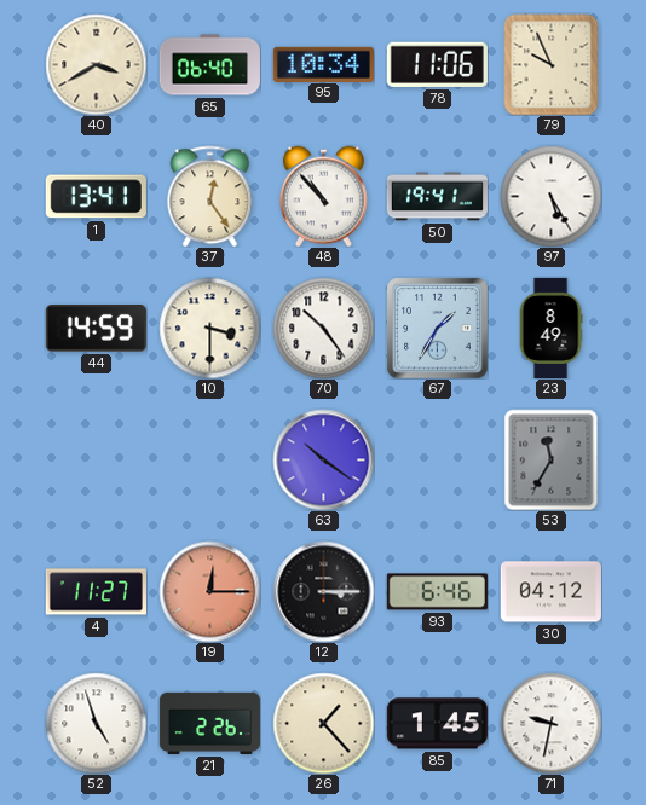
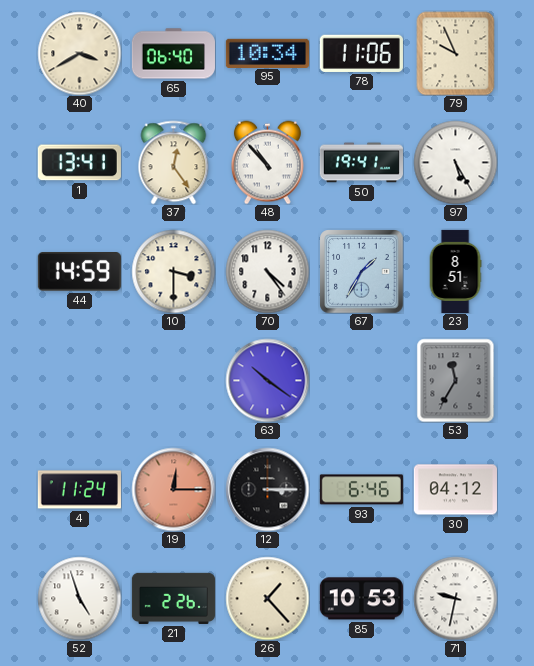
70: 10:24 -> 4:24
23: 8:49 -> 8:51
4: 11:27 -> 11:24
85: 1:45 -> 10:53
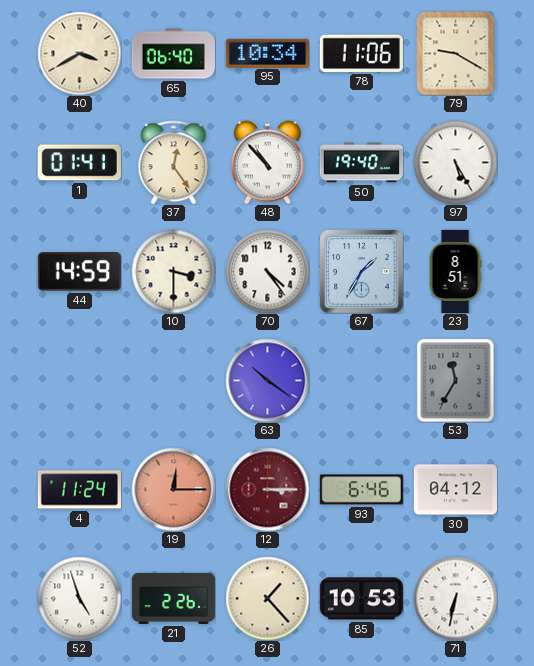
79: 9:56 -> 9:20
1: 13:41 -> 01:41
50: 19:41 -> 19:40
12 dial: black -> burgundy
71: 9:32 -> 6:32
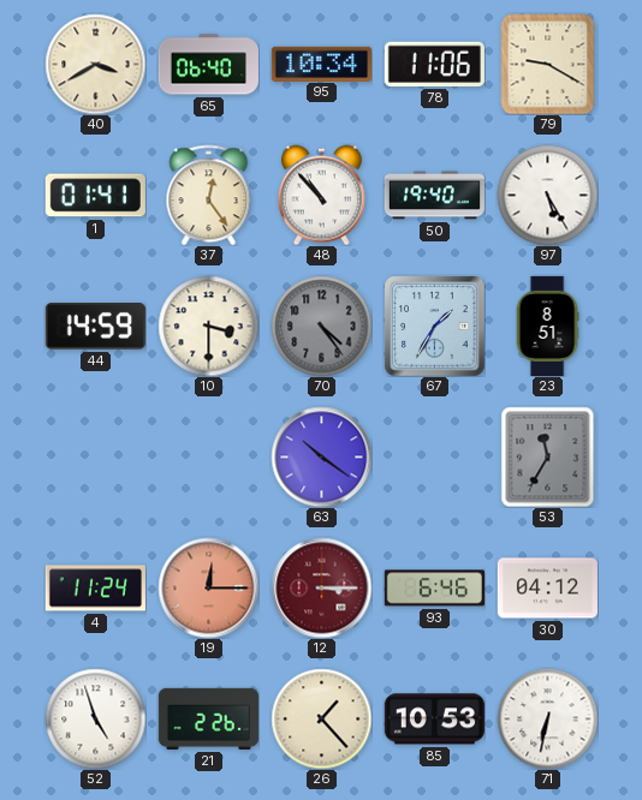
70 dial: white -> grey
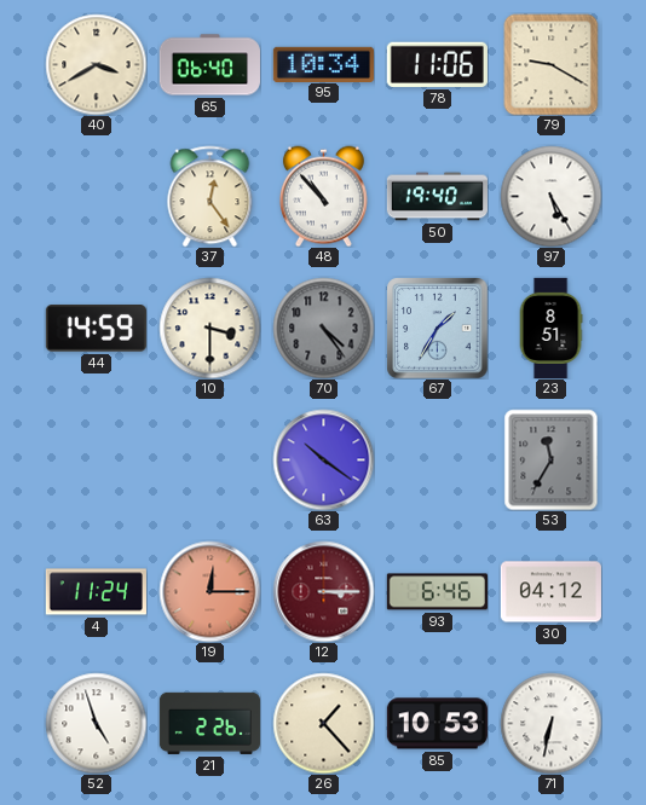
1: 01:41 -> none
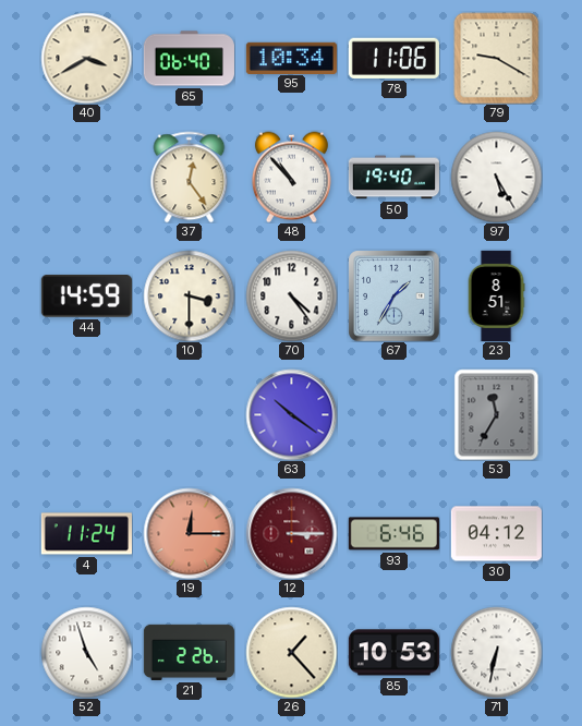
70 dial: grey -> white
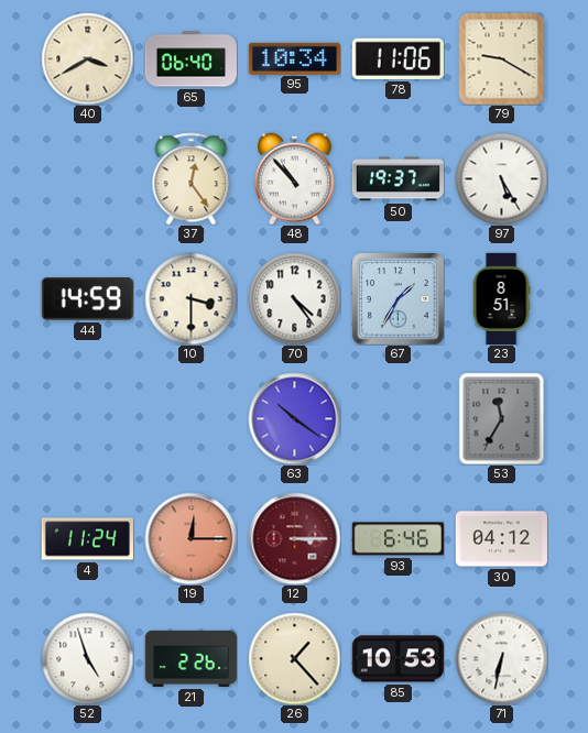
50: 19:40 -> 19:37
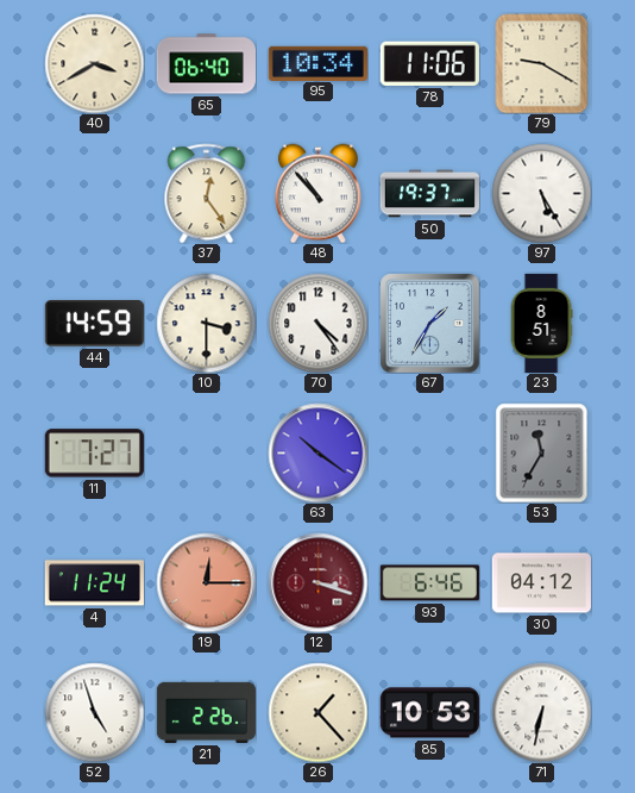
11: none -> 7:27
12: 3:15 -> 3:18
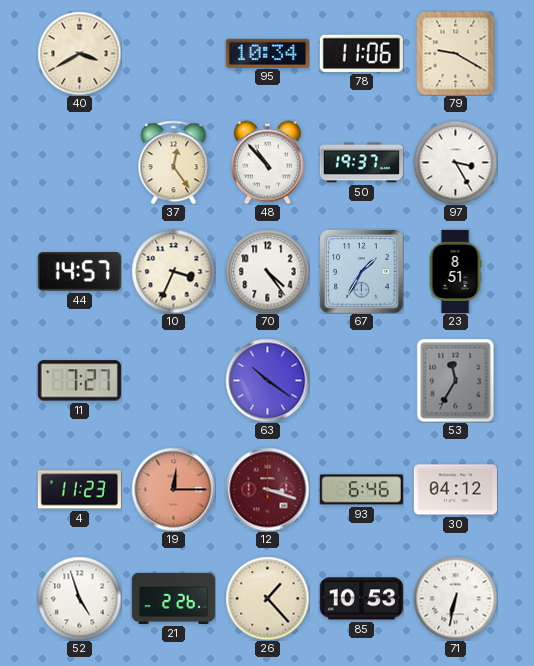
65: 06:40 -> none
97: 5:25 -> 3:25
44: 14:59 -> 14:57
10: 3:30 -> 3:34
4: 11:24 -> 11:23
